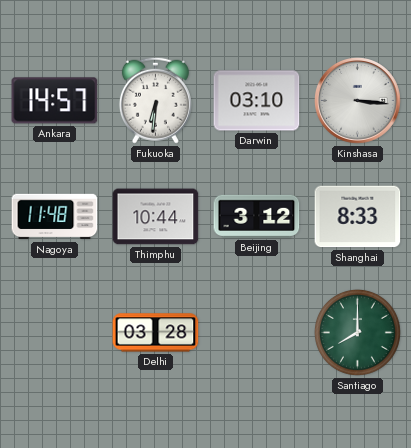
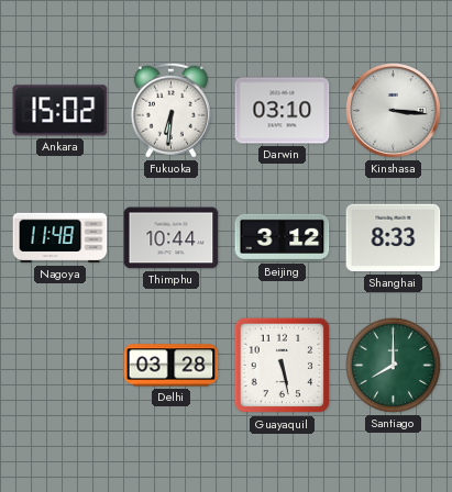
Ankara: 14:57 -> 15:02
Guayaquil: none -> 5:28
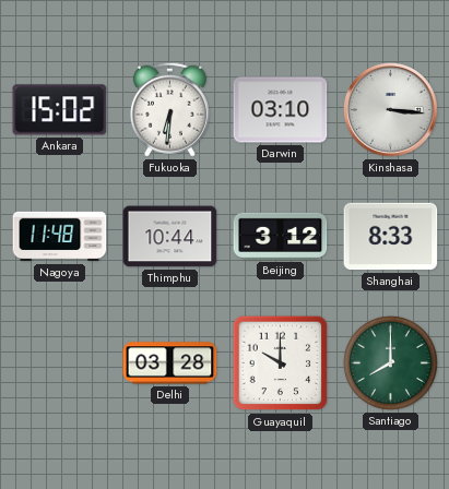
Guayaquil: 5:28 -> 10:00
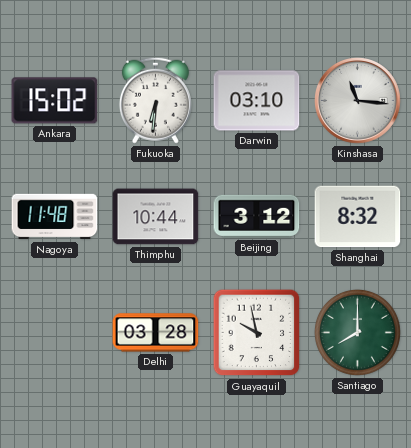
Kinshasa: 3:16 -> 11:16
Shanghai: 8:33 -> 8:32
Guayaquil: 10:00 -> 9:58
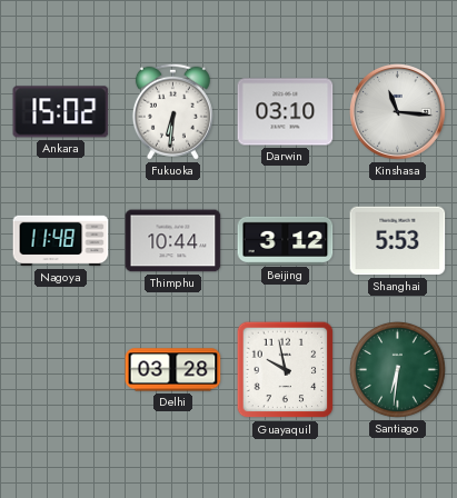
Shanghai: 8:32 -> 5:53
Santiago: 8:00 -> 6:31
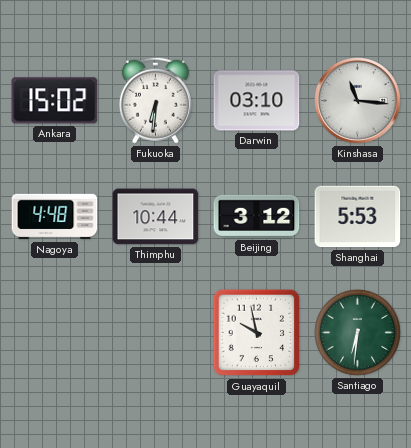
Nagoya: 11:48 -> 4:48
Delhi: 03:28 -> none
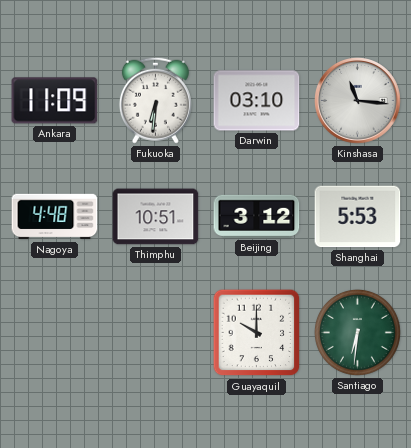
Ankara: 15:02 -> 11:09
Thimphu: 10:44 -> 10:51
Guayaquil: 9:58 -> 10:00
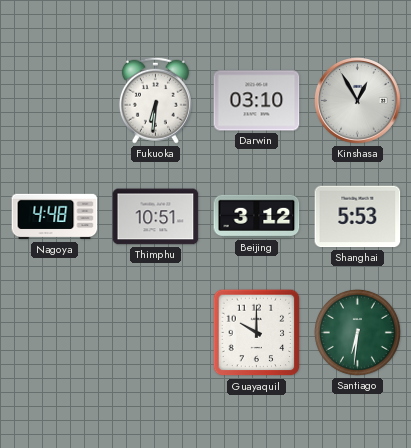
Ankara: 11:09 -> none
Kinshasa: 11:16 -> 12:55
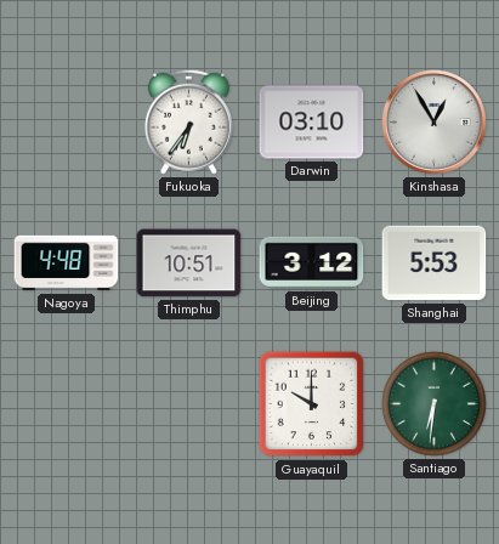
Fukuoka: 6:31 -> 6:36
